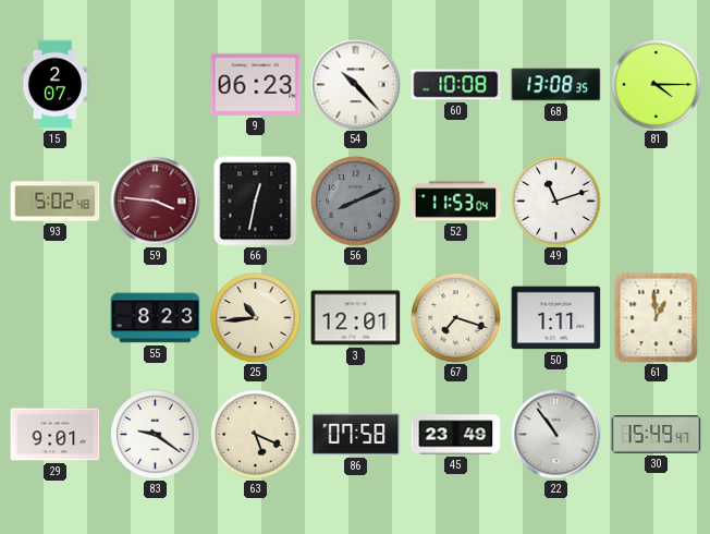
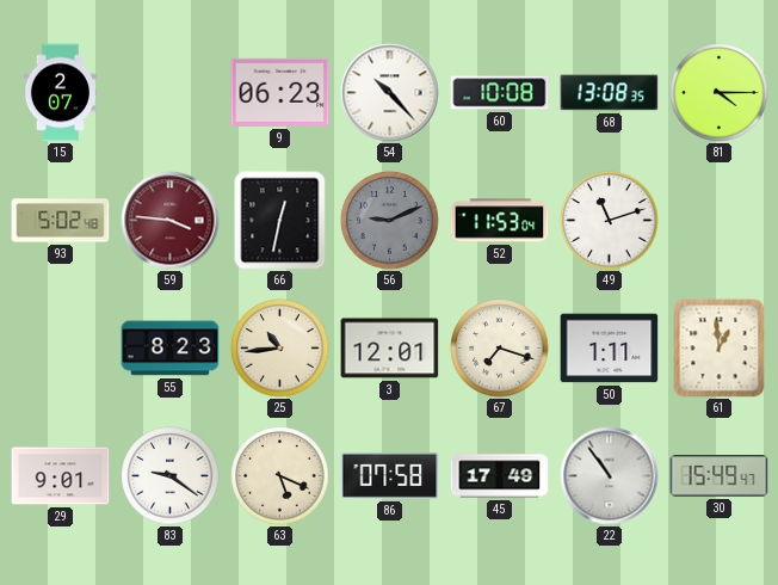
56: 8:11 -> 9:11
45: 23:49 -> 17:49
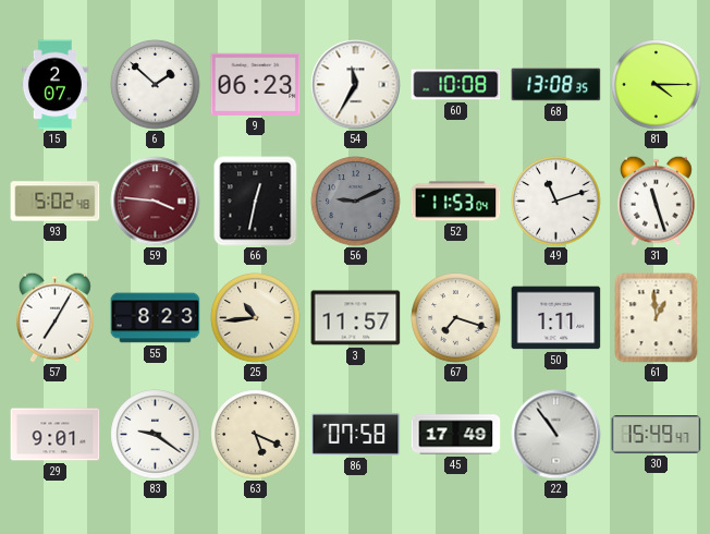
6: none -> 1:52
54: 10:23 -> 11:35
31: none -> 11:27
57: none -> 7:05
3: 12:01 -> 11:57
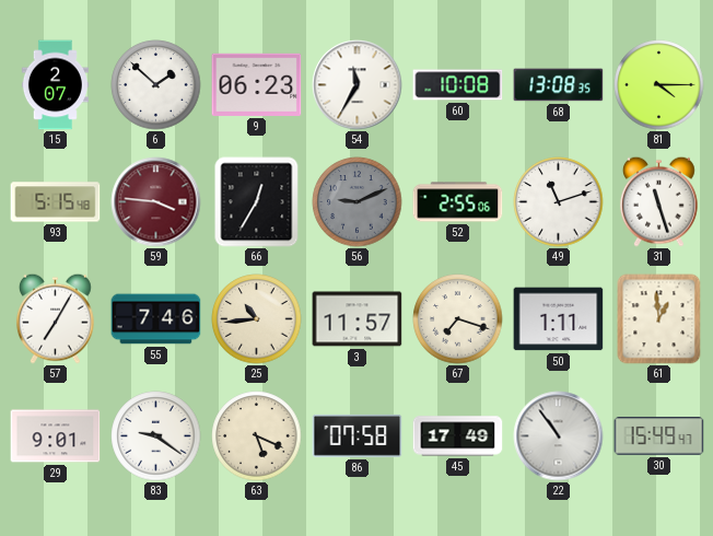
93: 5:02 -> 5:15
66: 12:32 -> 12:35
52: 11:53 -> 2:55
55: 8:23 -> 7:46
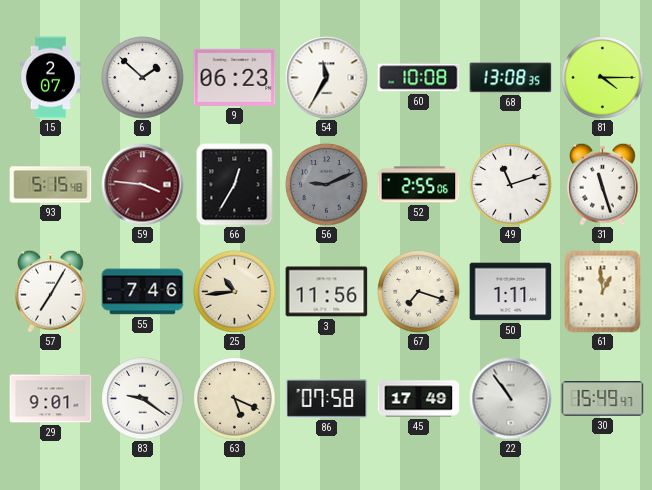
3: 11:57 -> 11:56
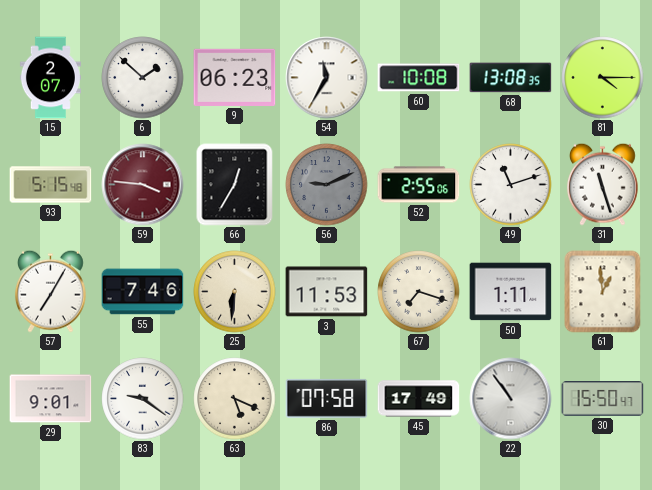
25: 10:44 -> 6:31
3: 11:56 -> 11:53
30: 15:49 -> 15:50
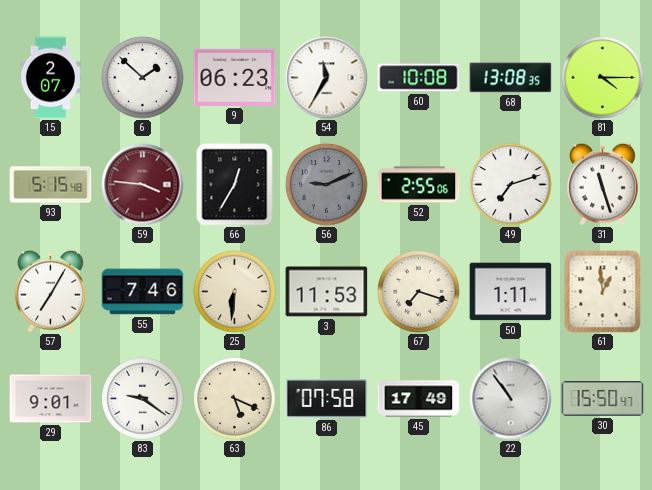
49: 11:12 -> 7:12
